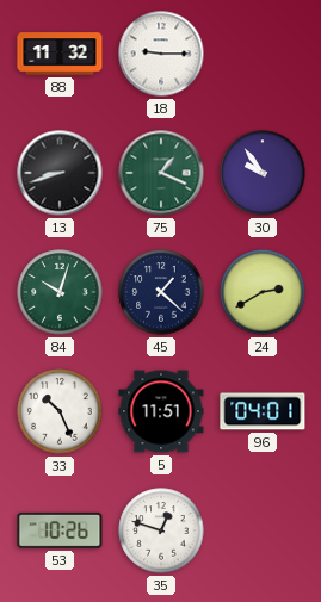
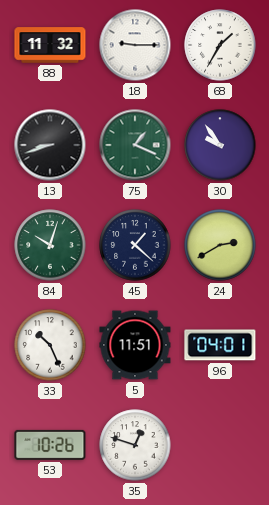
68: none -> 1:35
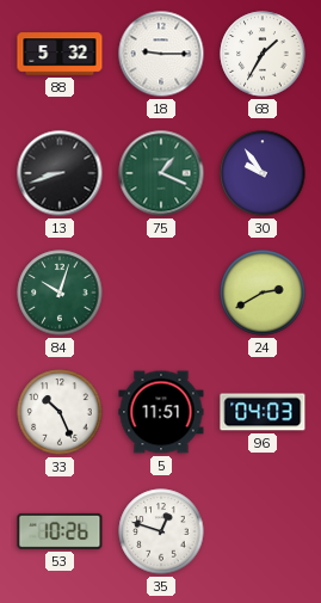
88: 11:32 -> 5:32
45: 1:22 -> none
96: 04:01 -> 04:03
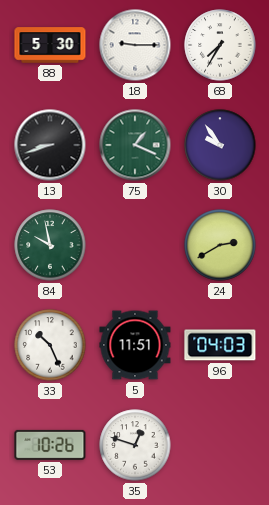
88: 5:32 -> 5:30
68: 1:35 -> 7:35
84: 10:03 -> 9:58
